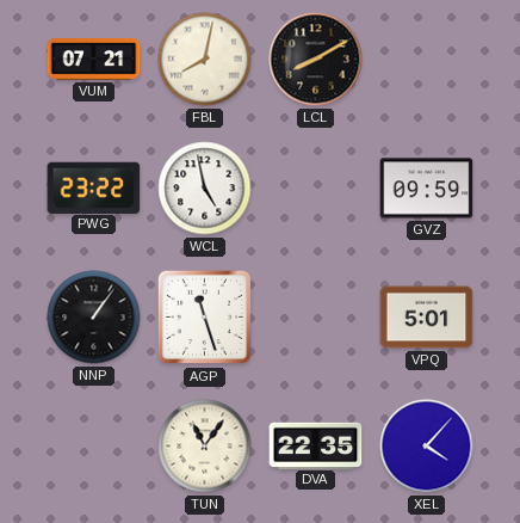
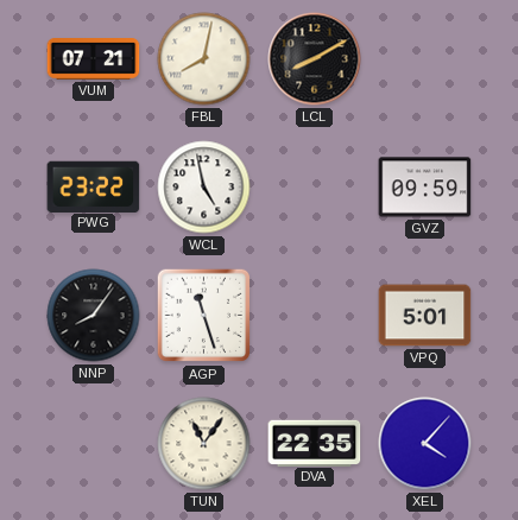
NNP: 1:06 -> 8:06
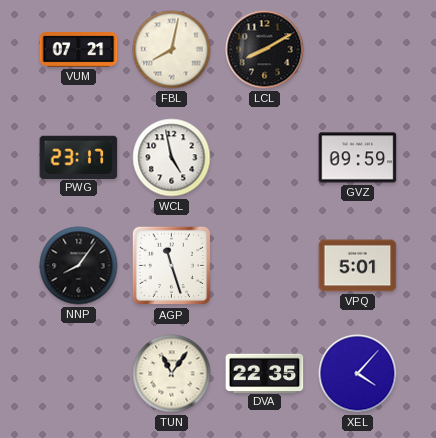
PWG: 23:22 -> 23:17
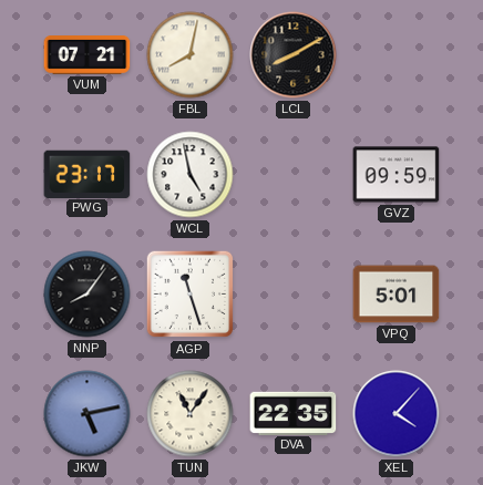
JKW: none -> 5:13
